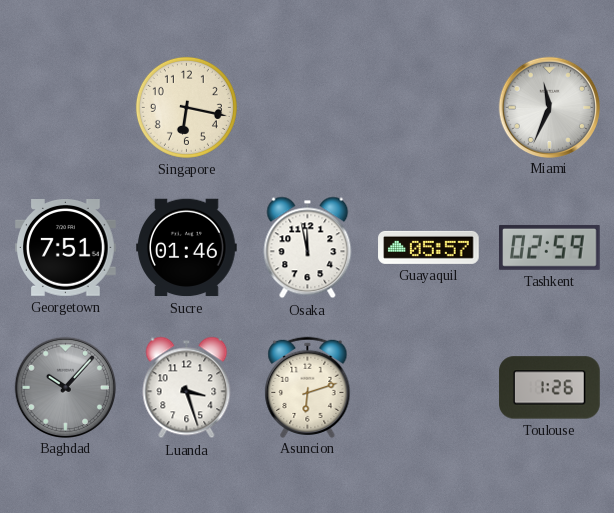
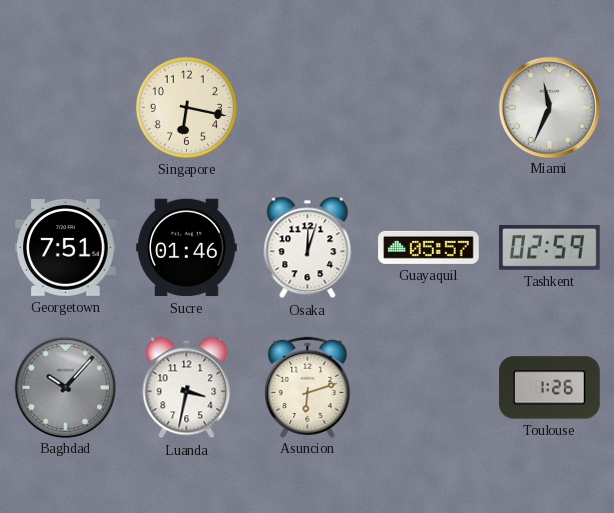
Osaka: 11:58 -> 12:03
Luanda: 3:27 -> 3:32
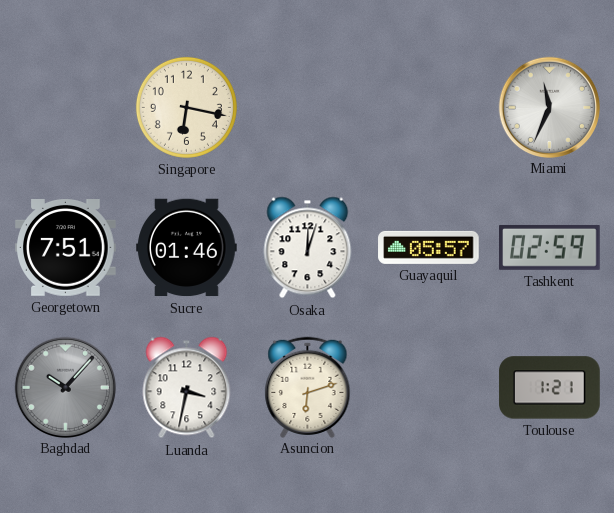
Toulouse: 1:26 -> 1:21
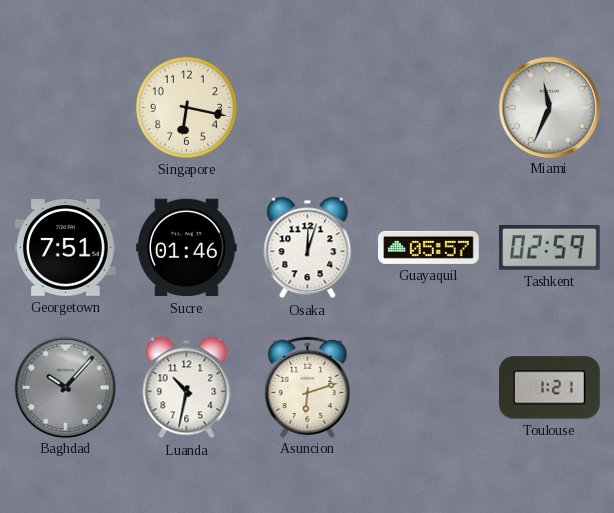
Luanda: 3:32 -> 10:32
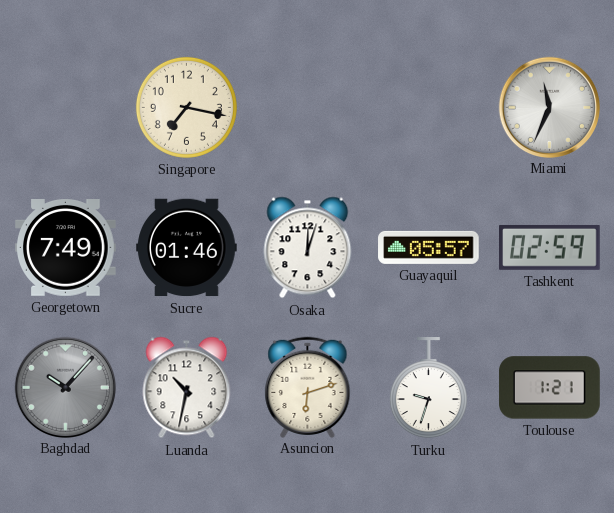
Singapore: 6:17 -> 7:17
Georgetown: 7:51 -> 7:49
Turku: none -> 9:33
